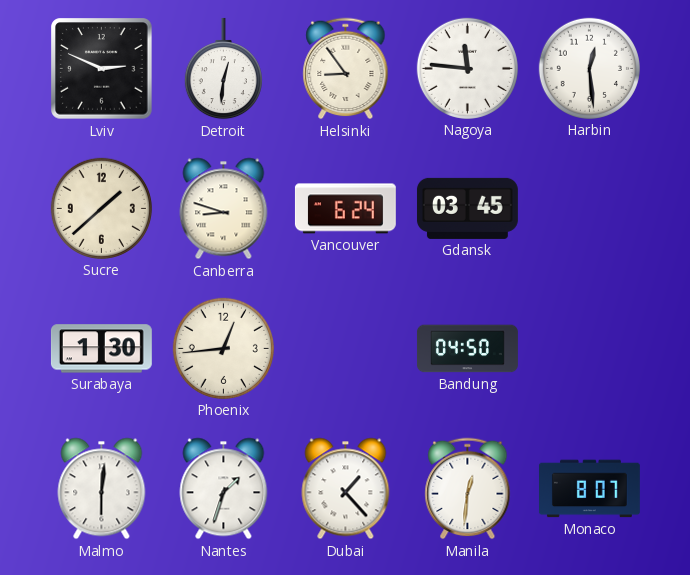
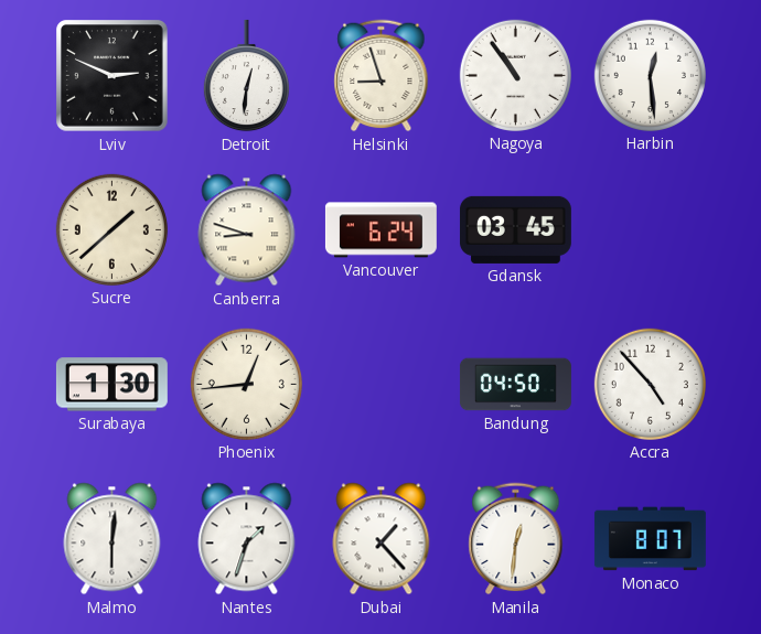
Helsinki: 8:54 -> 8:57
Nagoya: 11:46 -> 10:54
Accra: none -> 4:53
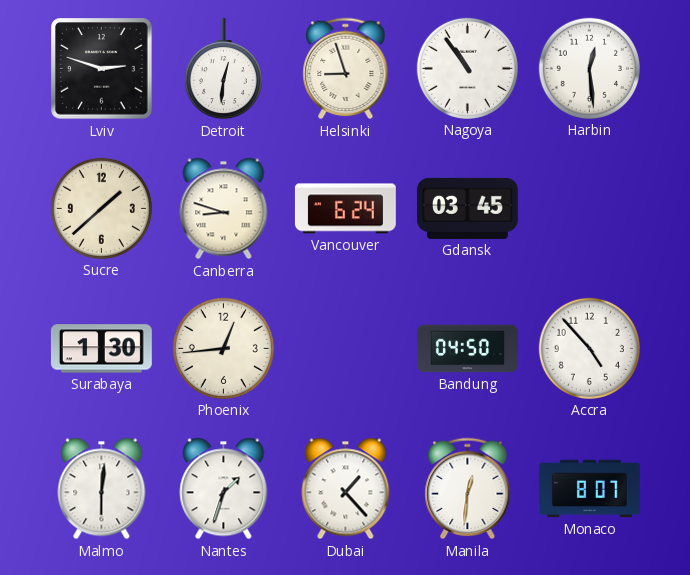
Lviv: 2:49 -> 2:48
